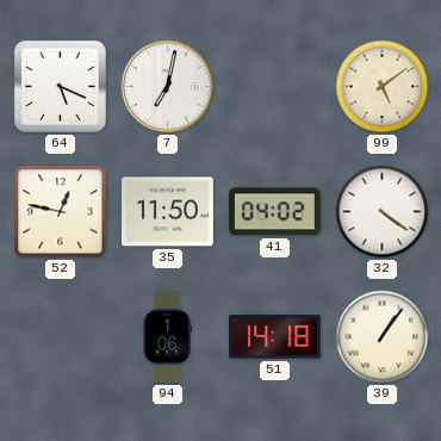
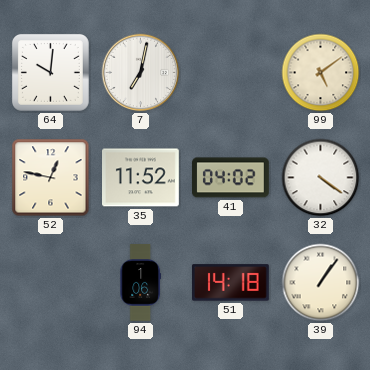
64: 5:19 -> 10:01
35: 11:50 -> 11:52
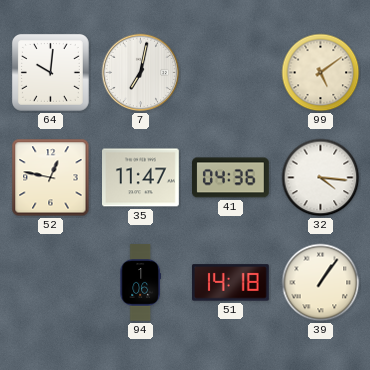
35: 11:52 -> 11:47
41: 04:02 -> 04:36
32: 4:21 -> 4:16
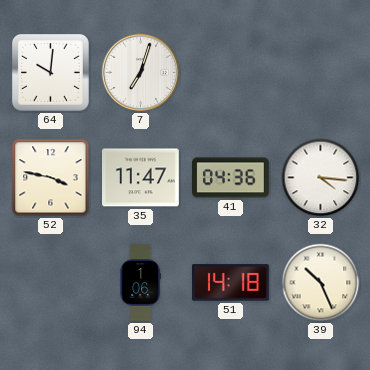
7: 7:02 -> 7:03
99: 5:09 -> none
52: 12:47 -> 3:47
39: 1:06 -> 10:26
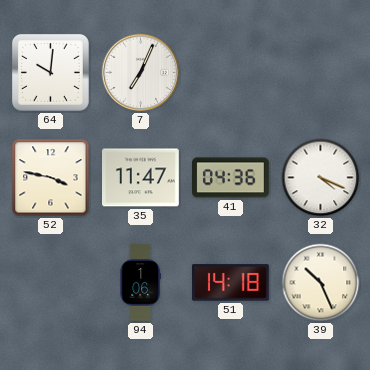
7: 7:03 -> 7:04
32: 4:16 -> 4:19
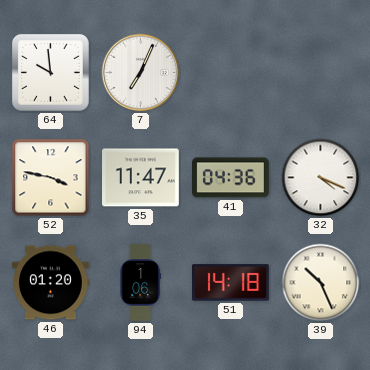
64: 10:01 -> 9:59
46: none -> 01:20
